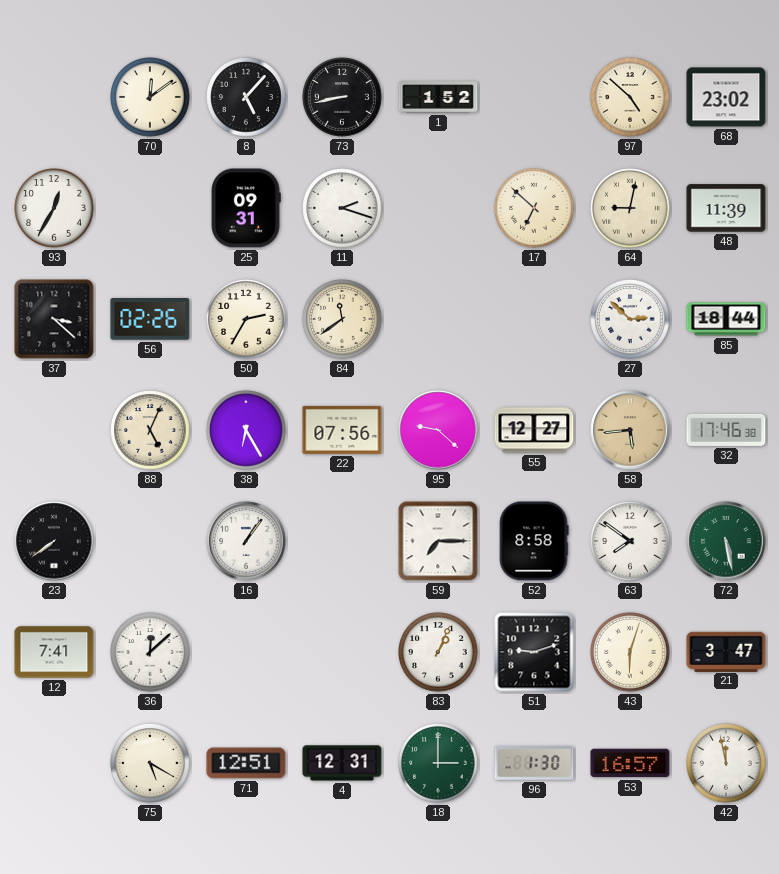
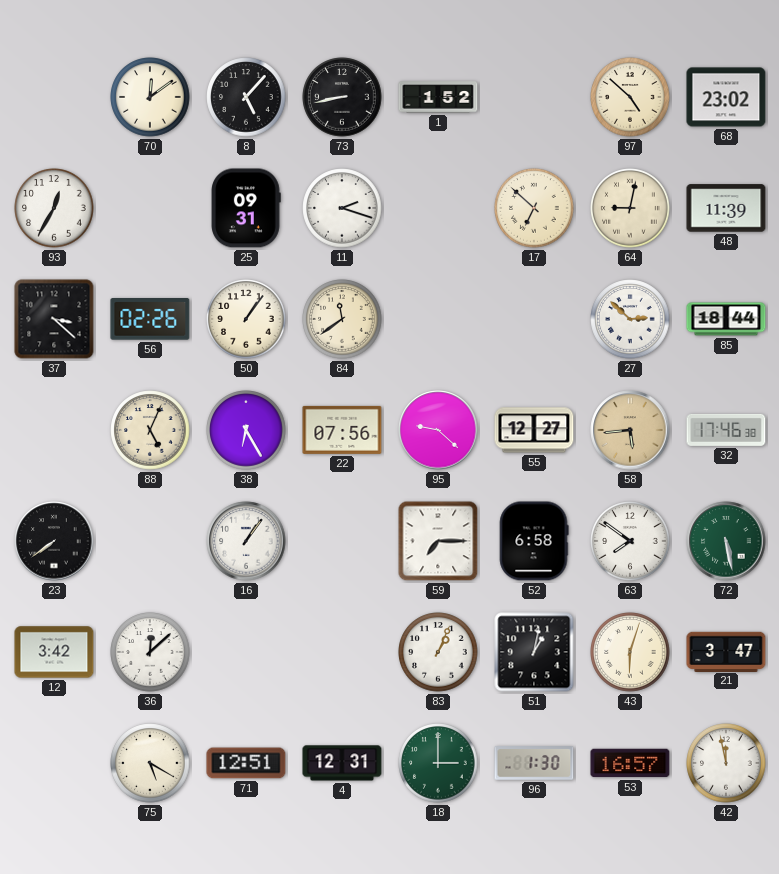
50: 2:35 -> 1:06
52: 8:58 -> 6:58
12: 7:41 -> 3:42
51: 9:12 -> 1:02
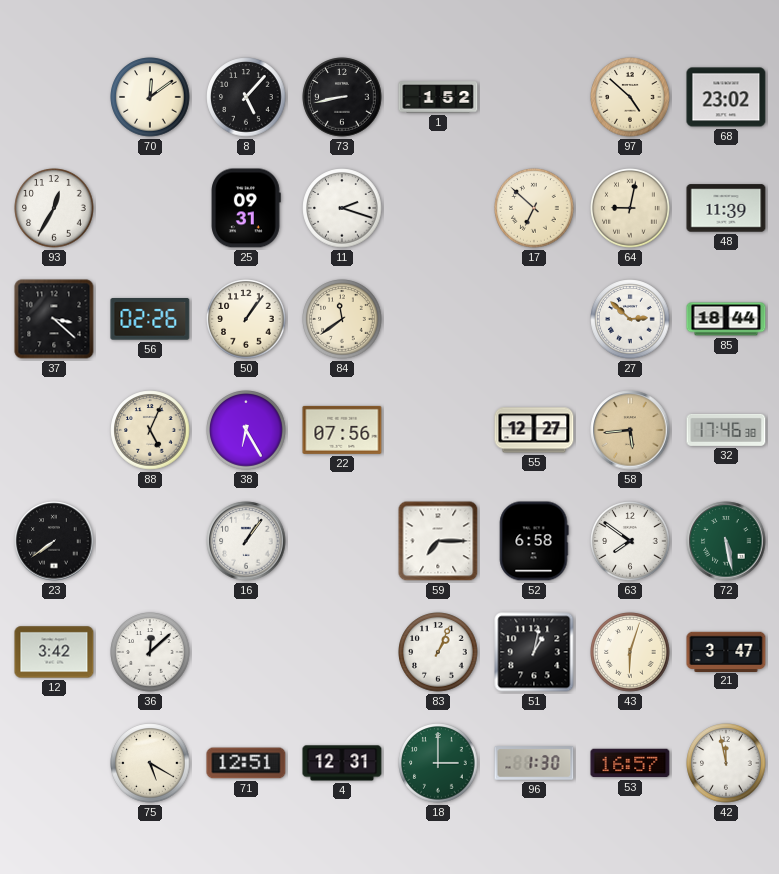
95: 9:22 -> none
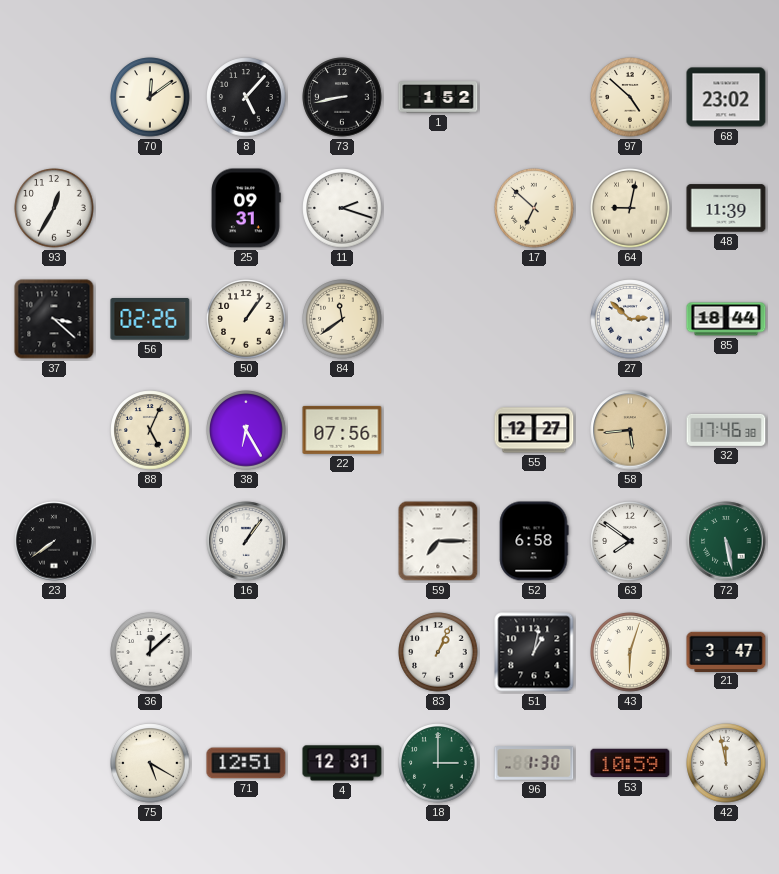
12: 3:42 -> none
53: 16:57 -> 10:59
